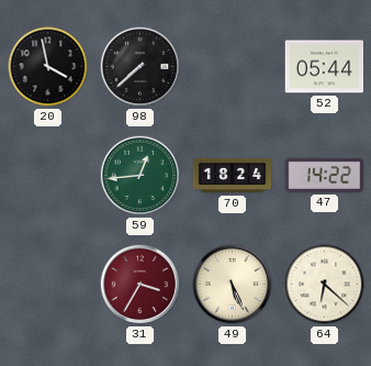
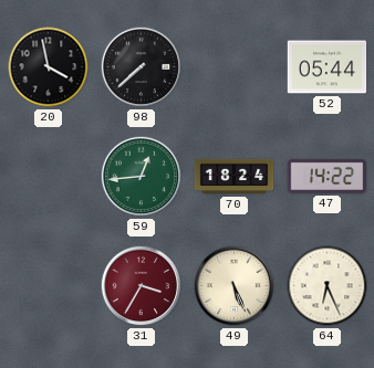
64: 6:22 -> 6:26
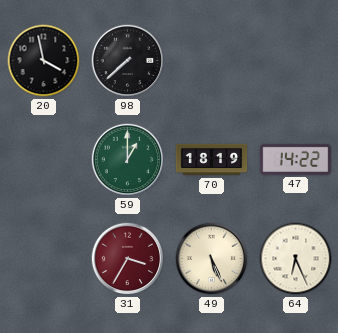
52: 05:44 -> none
59: 12:44 -> 1:00
70: 18:24 -> 18:19
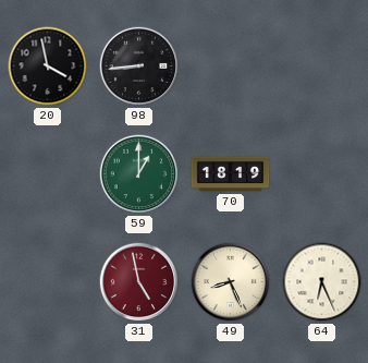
98: 7:38 -> 8:44
47: 14:22 -> none
31: 3:35 -> 4:58
49: 5:26 -> 8:26
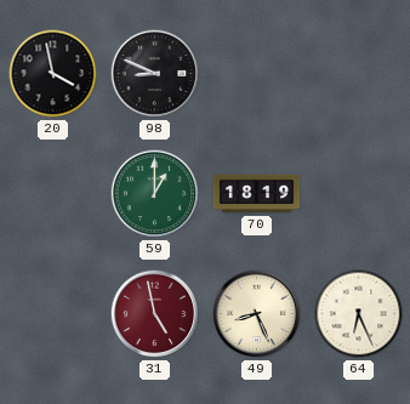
98: 8:44 -> 8:49
